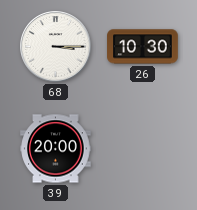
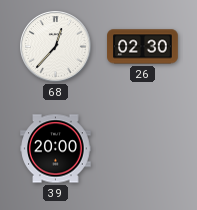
68: 3:15 -> 12:37
26: 10:30 -> 02:30
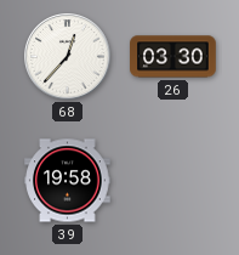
26: 02:30 -> 03:30
39: 20:00 -> 19:58
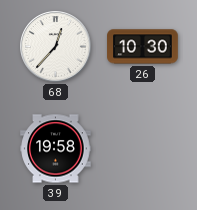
26: 03:30 -> 10:30
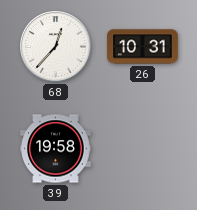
26: 10:30 -> 10:31
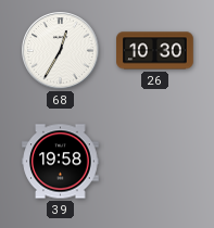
68: 12:37 -> 12:35
26: 10:31 -> 10:30
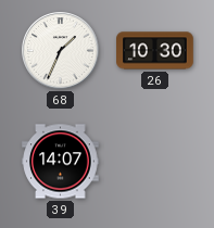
68: 12:35 -> 1:34
39: 19:58 -> 14:07
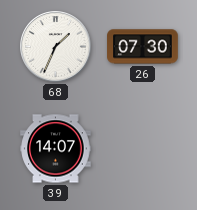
26: 10:30 -> 07:30
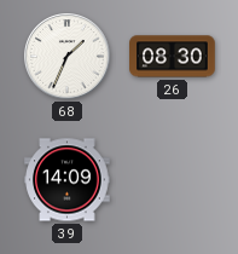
26: 07:30 -> 08:30
39: 14:07 -> 14:09
